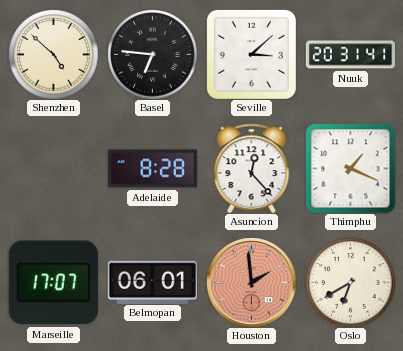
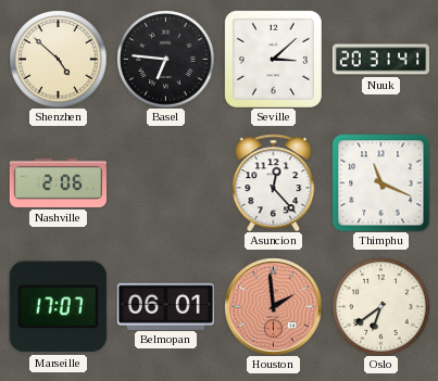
Nashville: none -> 2:06
Adelaide: 8:28 -> none
Thimphu: 1:19 -> 11:19
Oslo: 6:40 -> 6:39
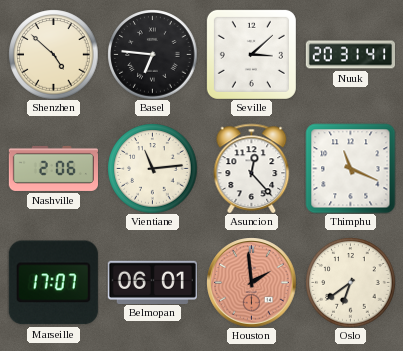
Vientiane: none -> 11:14
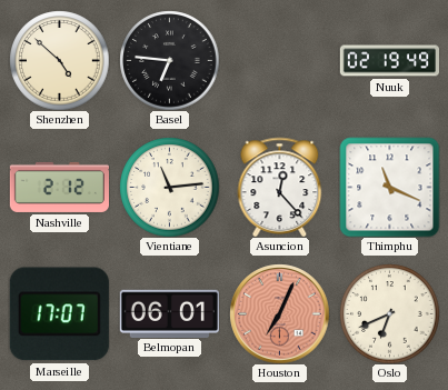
Seville: 3:08 -> none
Nuuk: 20:31 -> 02:19
Nashville: 2:06 -> 2:12
Houston: 1:59 -> 7:04
Oslo: 6:39 -> 6:41
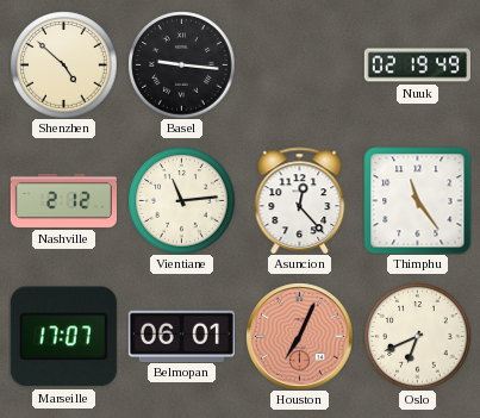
Basel: 6:46 -> 9:16
Thimphu: 11:19 -> 11:24
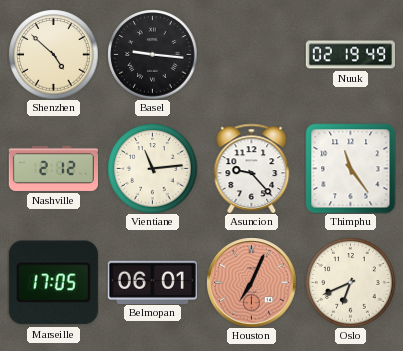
Asuncion: 12:23 -> 9:23
Marseille: 17:07 -> 17:05
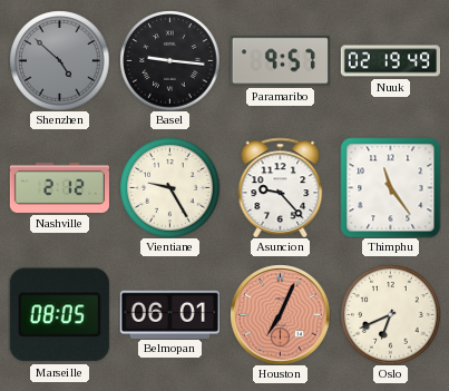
Shenzhen dial: cream -> grey
Paramaribo: none -> 9:57
Vientiane: 11:14 -> 9:25
Marseille: 17:05 -> 08:05
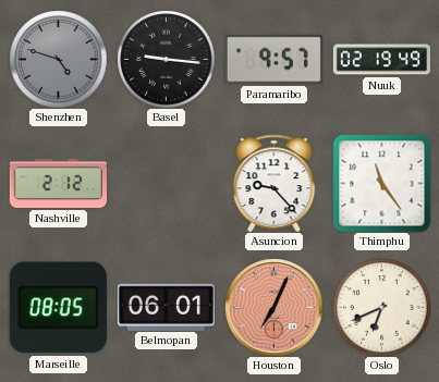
Shenzhen: 4:52 -> 4:48
Vientiane: 9:25 -> none
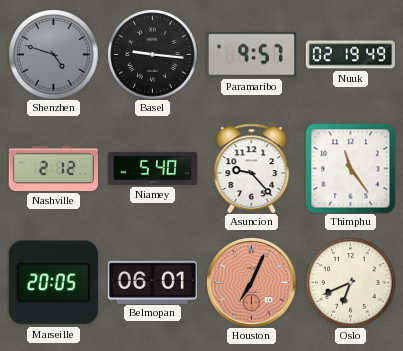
Niamey: none -> 5:40
Marseille: 08:05 -> 20:05
